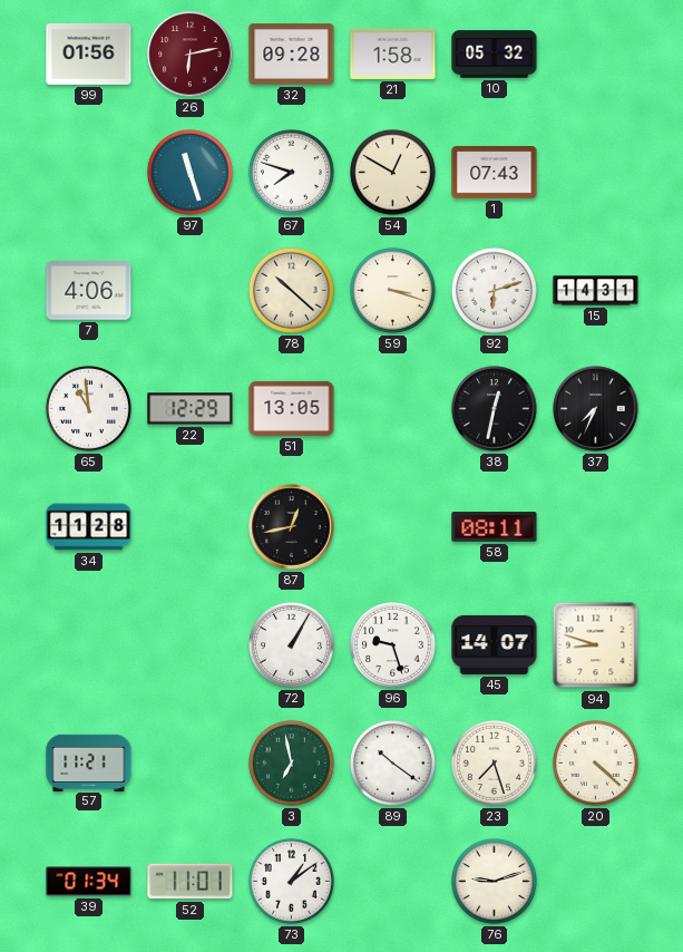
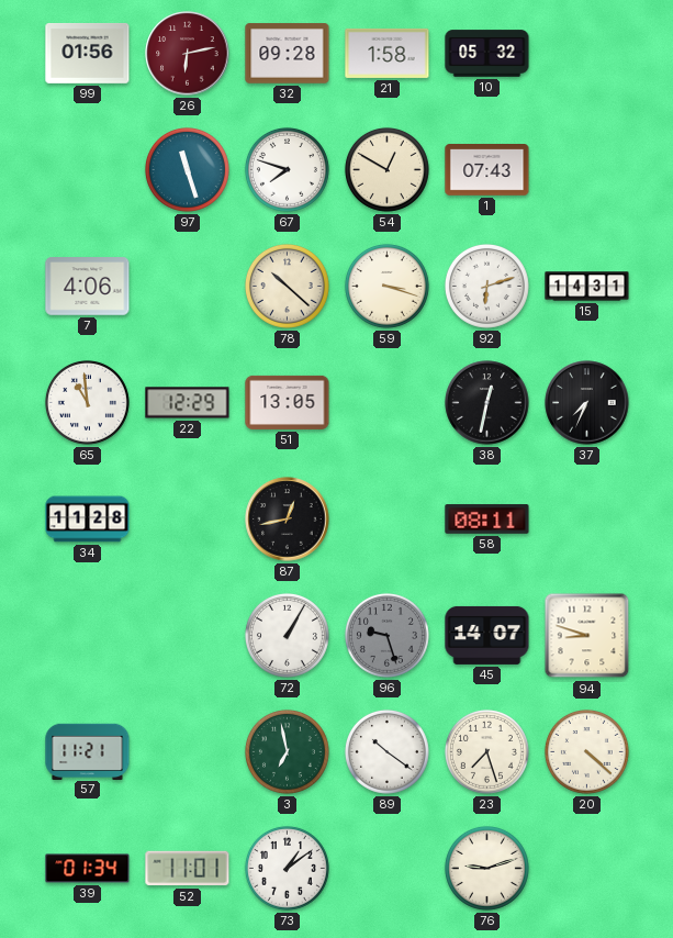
96 dial: white -> grey
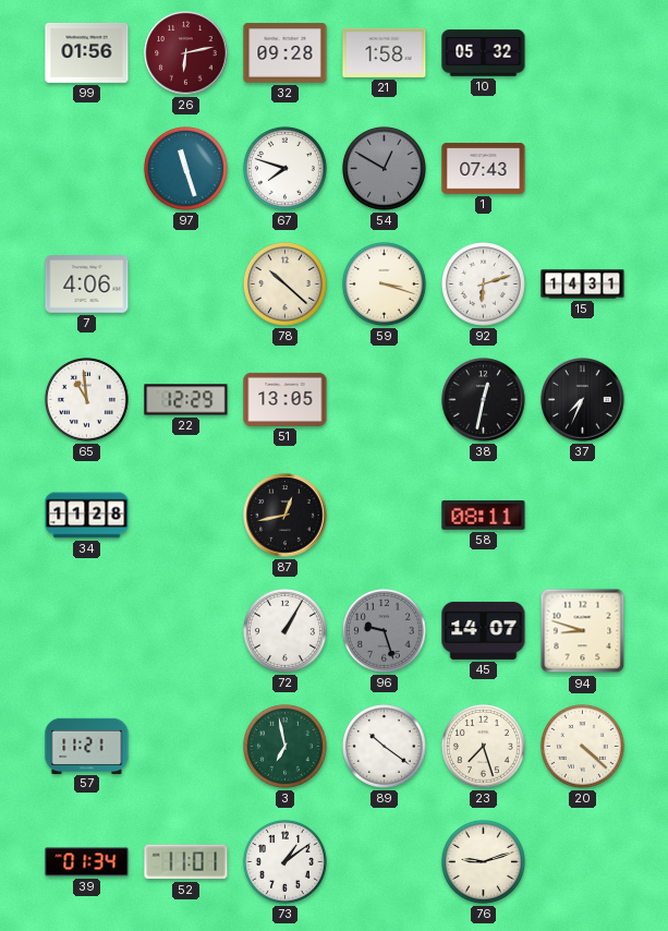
54 dial: cream -> grey
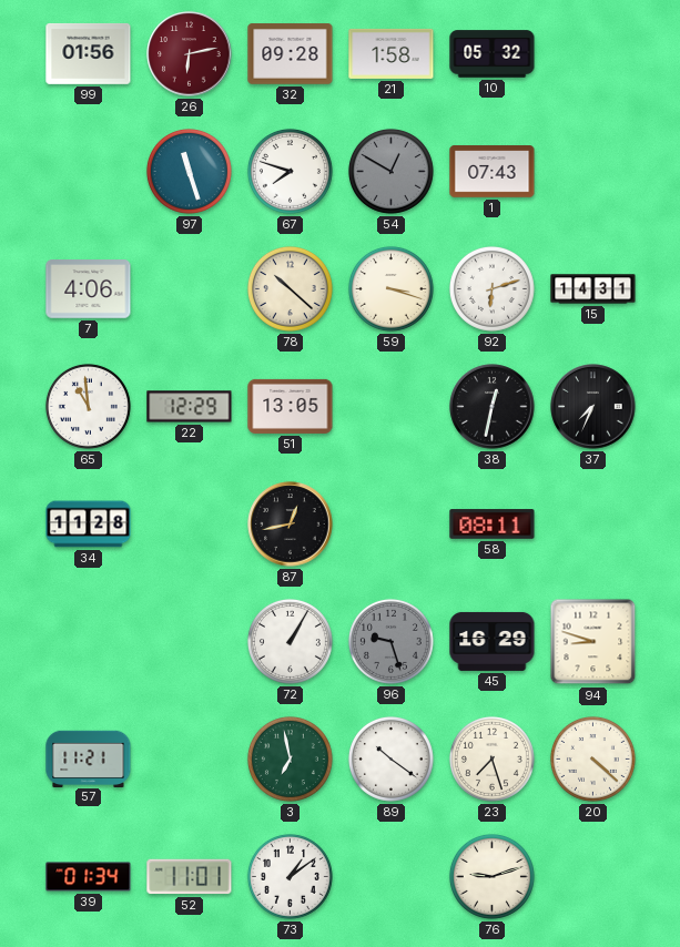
45: 14:07 -> 16:29
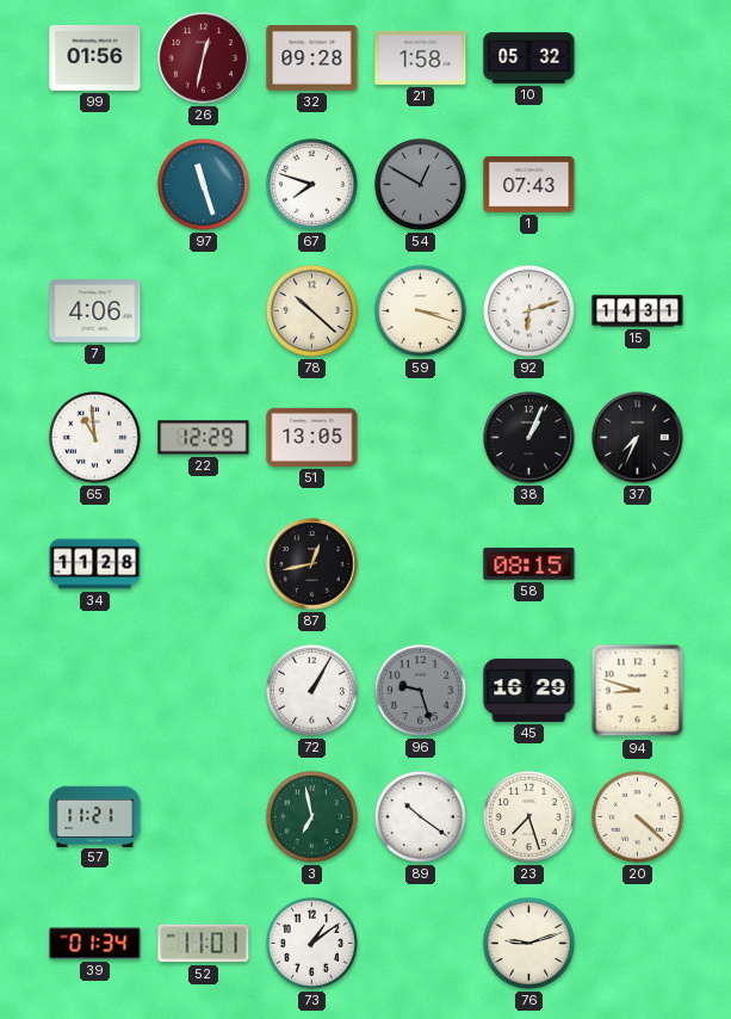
26: 6:13 -> 12:32
38: 12:32 -> 1:04
58: 08:11 -> 08:15
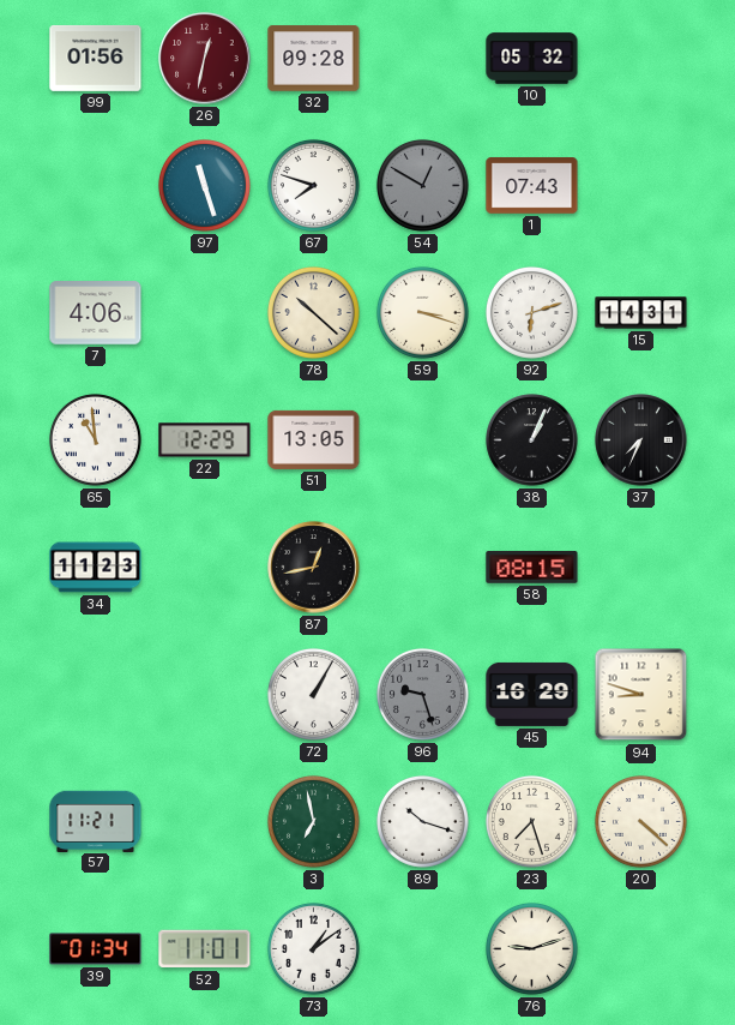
21: 1:58 -> none
34: 11:28 -> 11:23
89: 10:21 -> 10:18
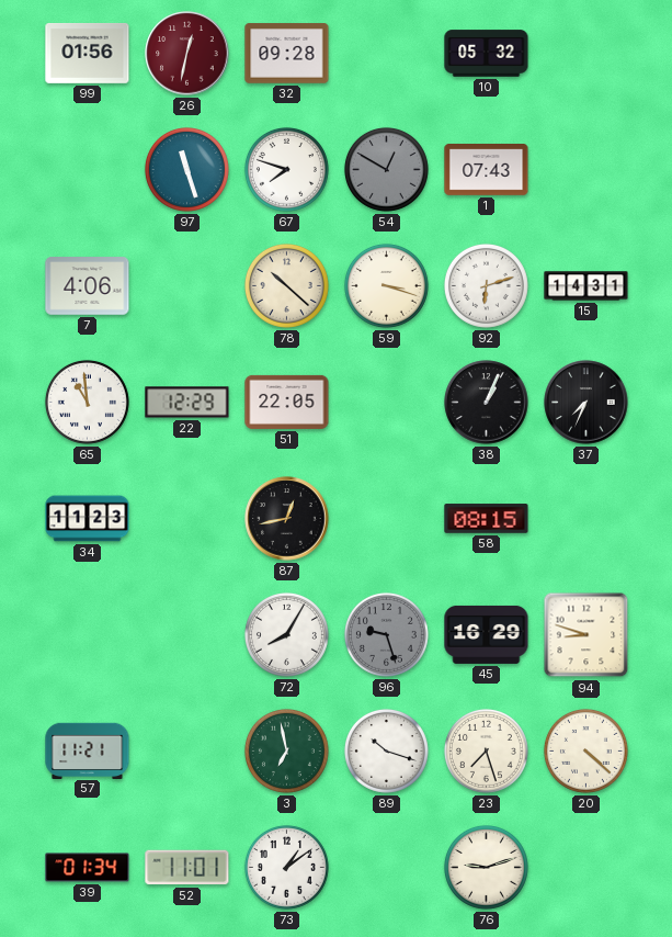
51: 13:05 -> 22:05
72: 1:05 -> 8:05
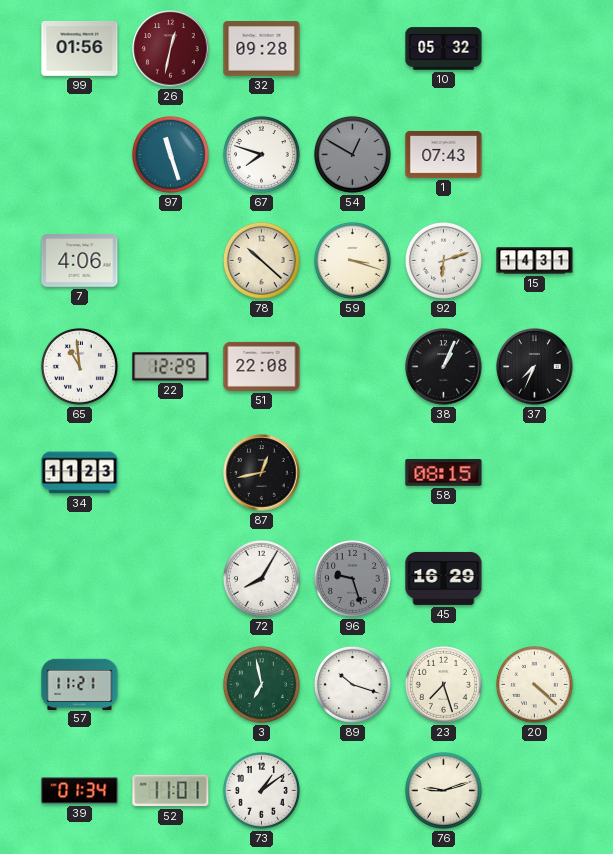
51: 22:05 -> 22:08
94: 8:48 -> none
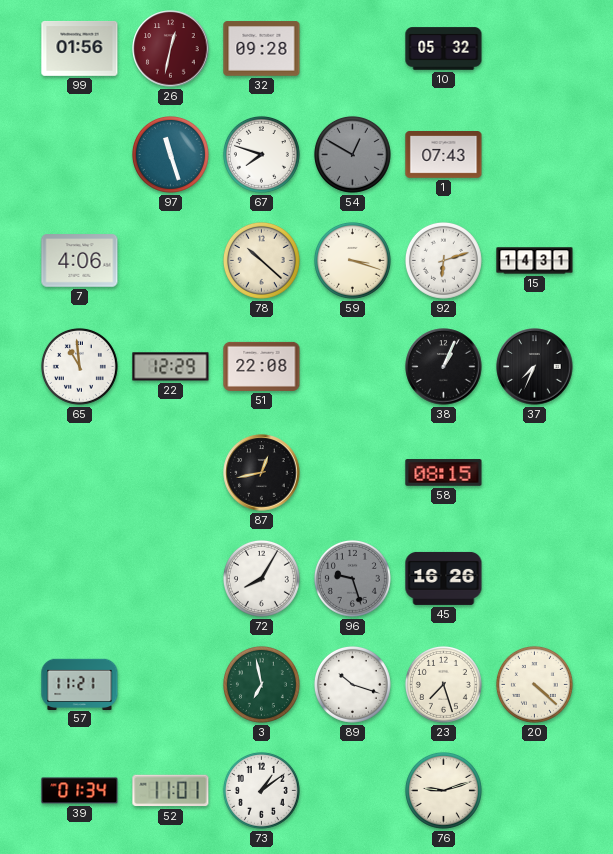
34: 11:23 -> none
45: 16:29 -> 16:26
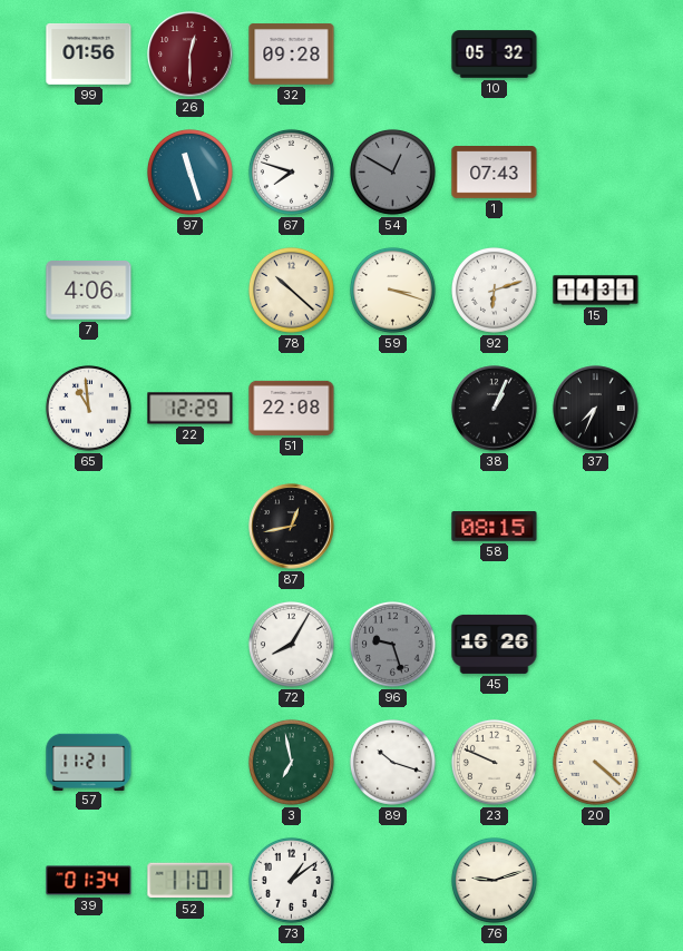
26: 12:32 -> 12:30
23: 7:27 -> 9:49
